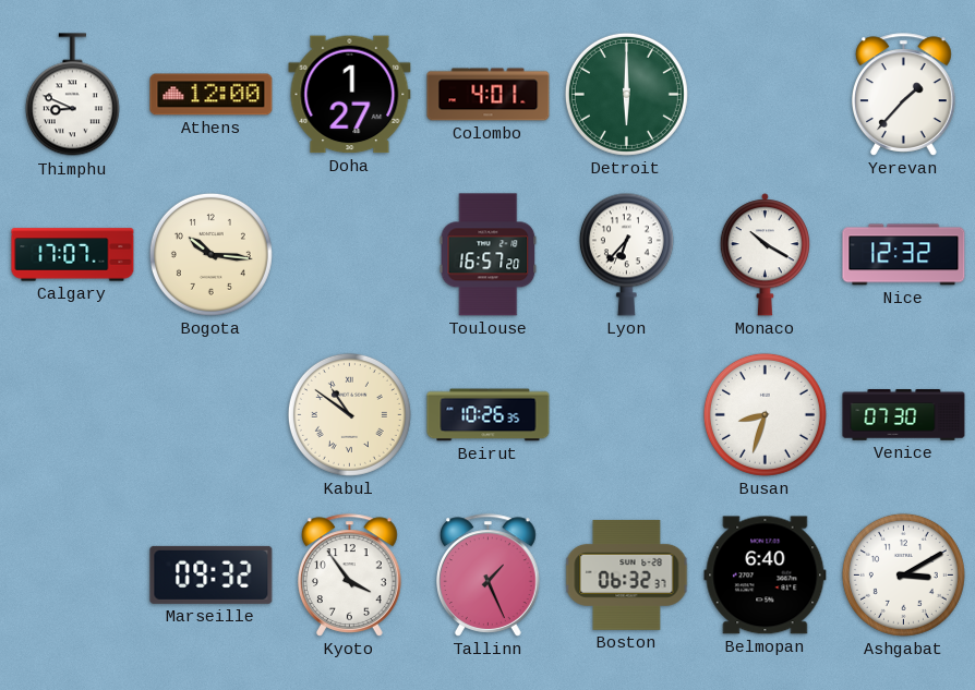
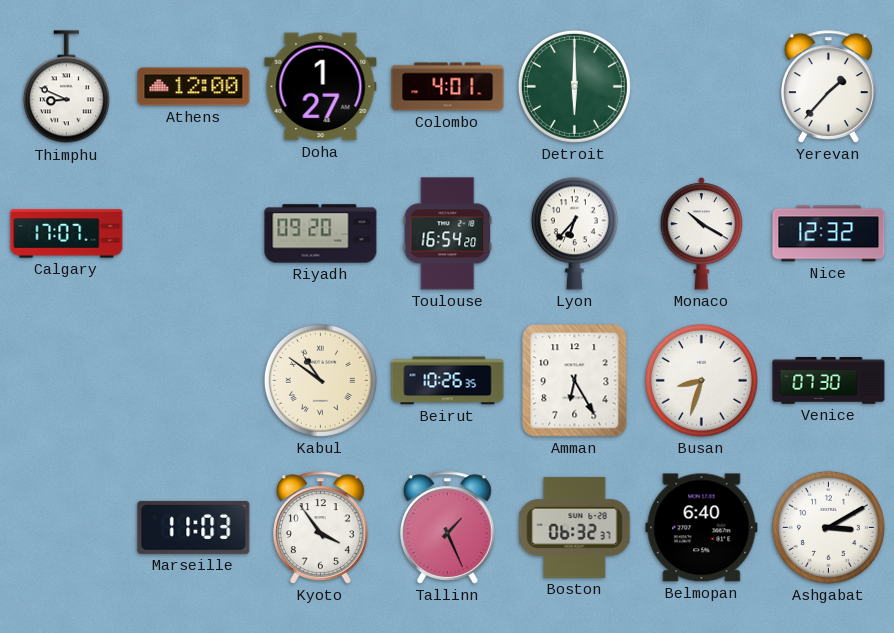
Bogota: 10:16 -> none
Riyadh: none -> 09:20
Toulouse: 16:57 -> 16:54
Amman: none -> 6:25
Marseille: 09:32 -> 11:03
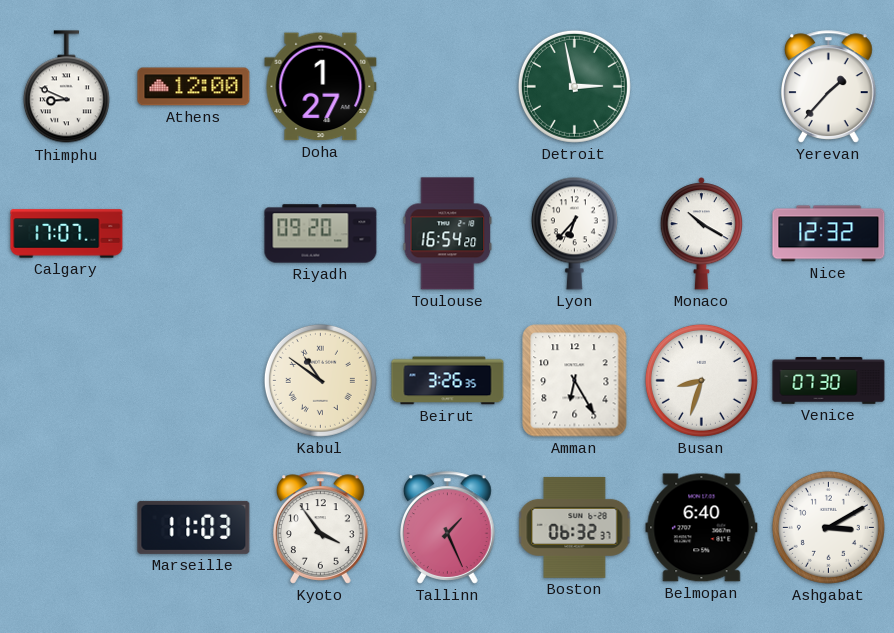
Colombo: 4:01 -> none
Detroit: 6:00 -> 2:58
Beirut: 10:26 -> 3:26
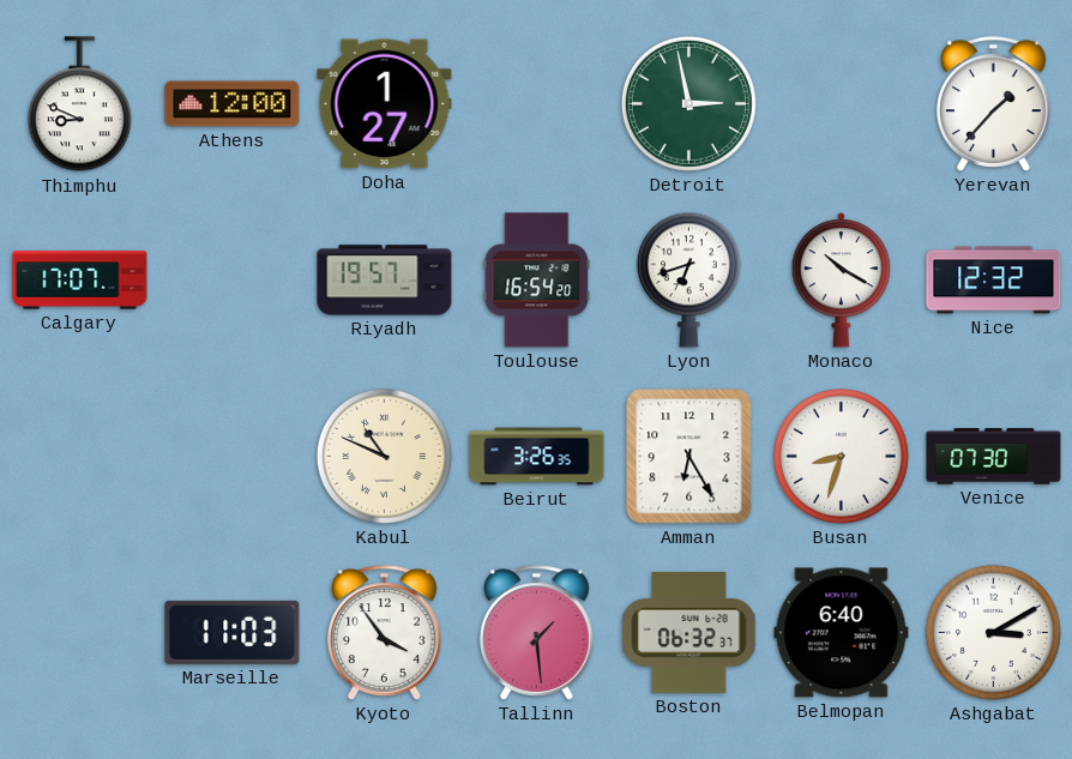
Riyadh: 09:20 -> 19:57
Lyon: 6:37 -> 6:42
Kabul: 10:51 -> 10:49
Tallinn: 1:26 -> 1:29
